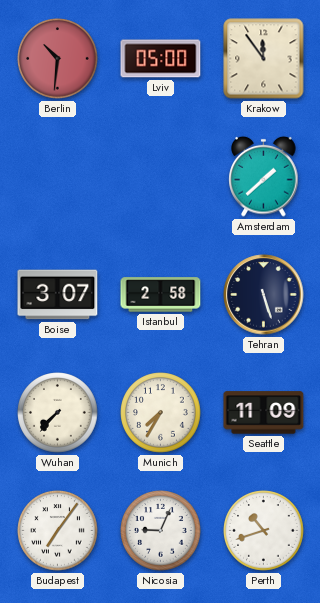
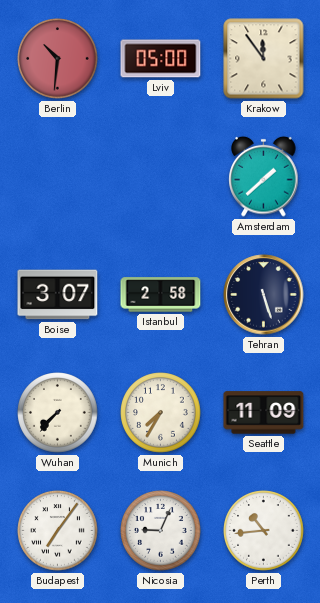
Perth: 10:42 -> 10:44
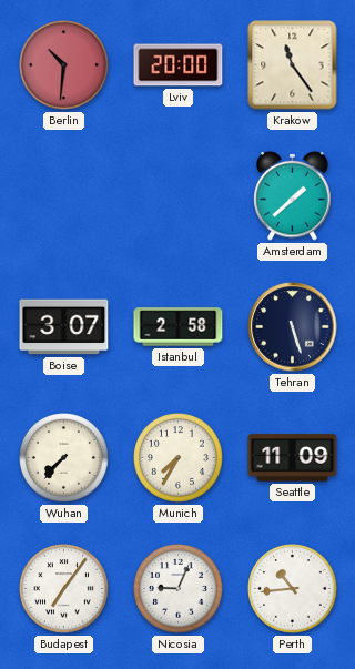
Lviv: 05:00 -> 20:00
Krakow: 11:54 -> 11:24
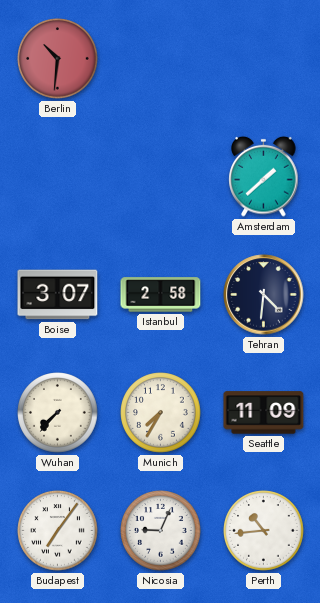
Lviv: 20:00 -> none
Krakow: 11:24 -> none
Tehran: 5:27 -> 4:31
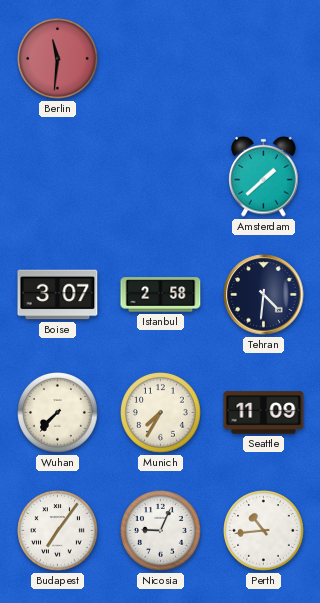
Berlin: 10:31 -> 11:31
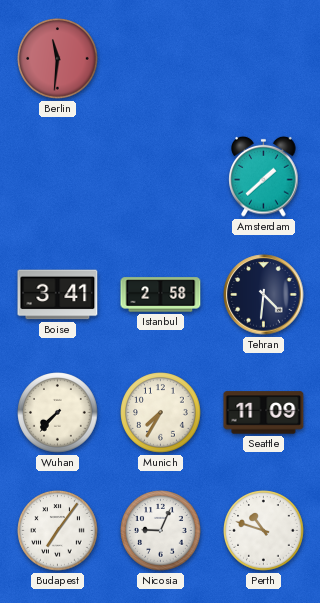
Boise: 3:07 -> 3:41
Perth: 10:44 -> 10:48
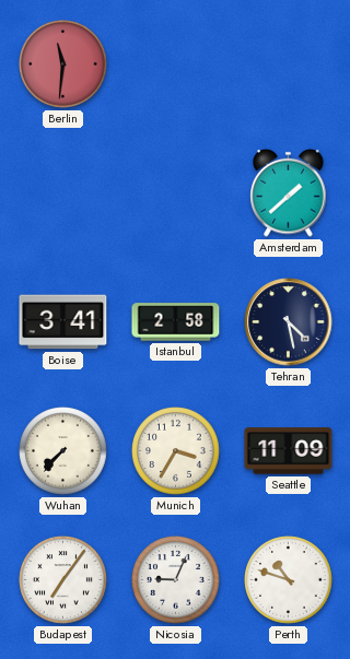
Tehran: 4:31 -> 4:28
Munich: 7:35 -> 3:35
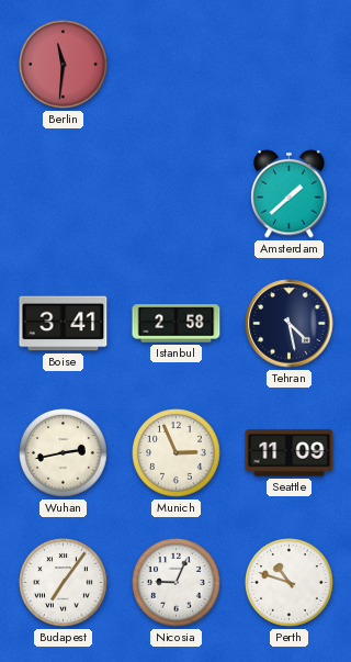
Wuhan: 7:37 -> 2:43
Munich: 3:35 -> 2:56
